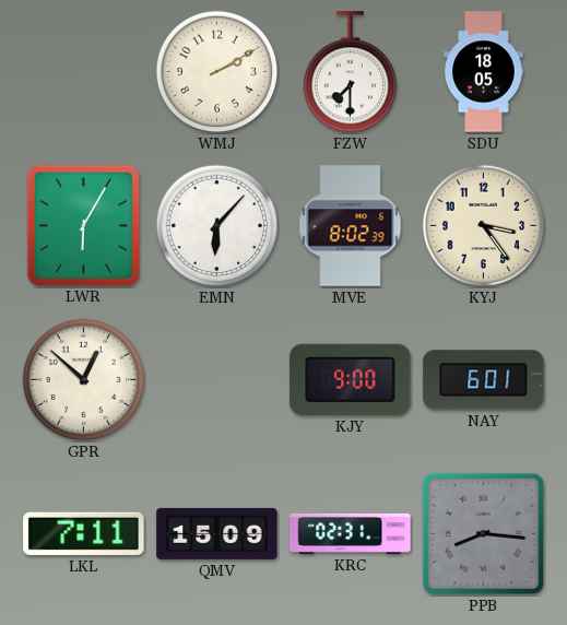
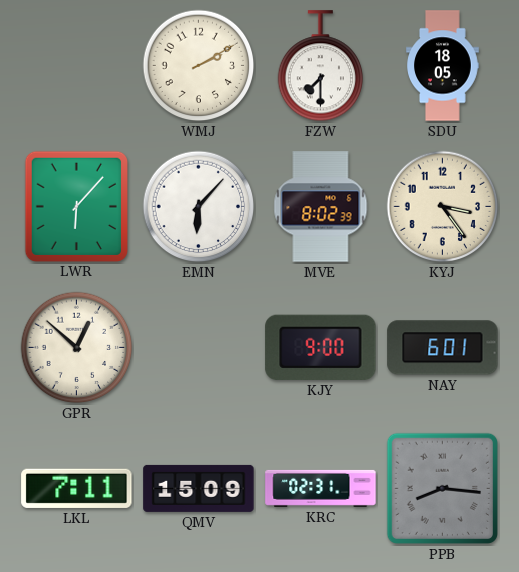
LWR: 6:05 -> 6:07
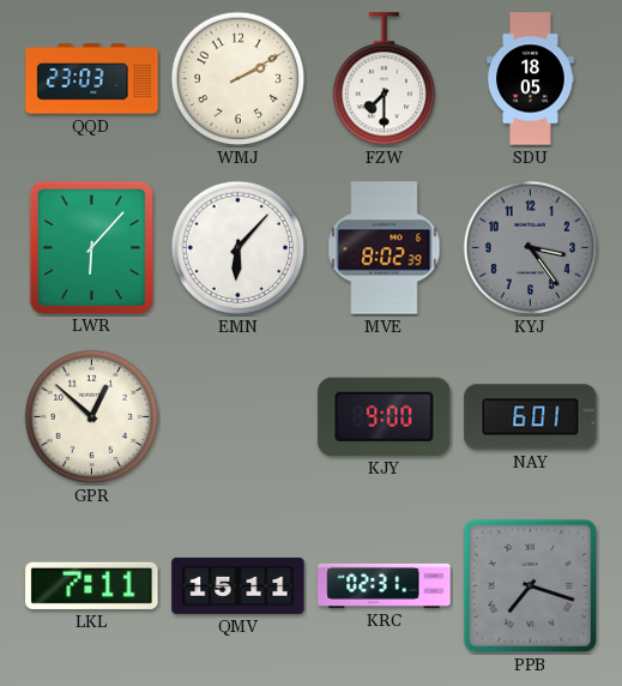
QQD: none -> 23:03
KYJ dial: cream -> grey
QMV: 15:09 -> 15:11
PPB: 8:16 -> 7:18
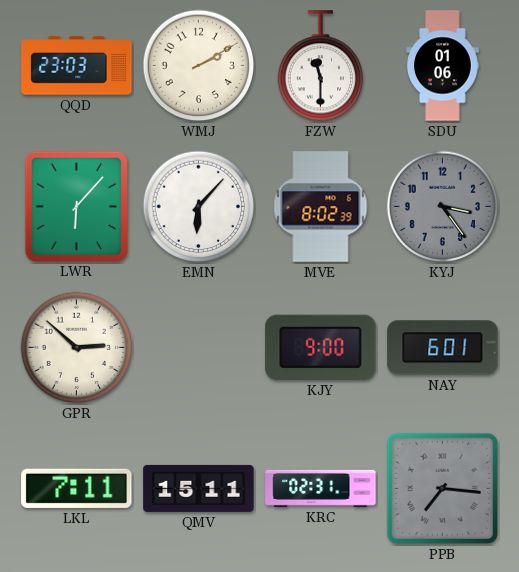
FZW: 7:30 -> 11:30
SDU: 18:05 -> 01:06
GPR: 12:52 -> 2:52
PPB: 7:18 -> 7:16
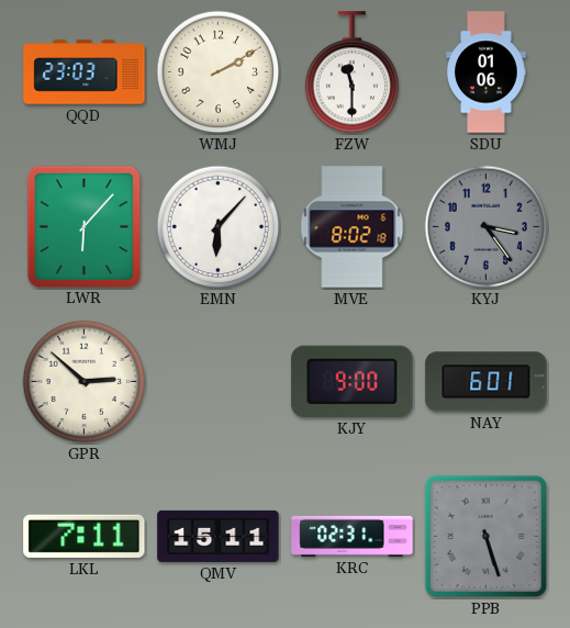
MVE: 8:02:39 -> 8:02:18
PPB: 7:16 -> 5:27
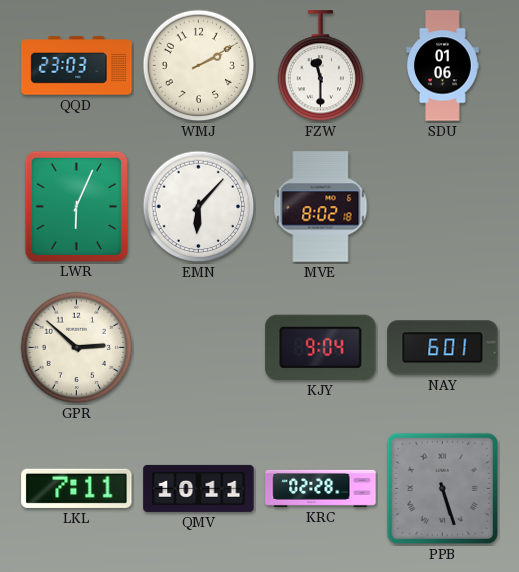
LWR: 6:07 -> 6:04
KYJ: 3:24 -> none
KJY: 9:00 -> 9:04
QMV: 15:11 -> 10:11
KRC: 02:31 -> 02:28
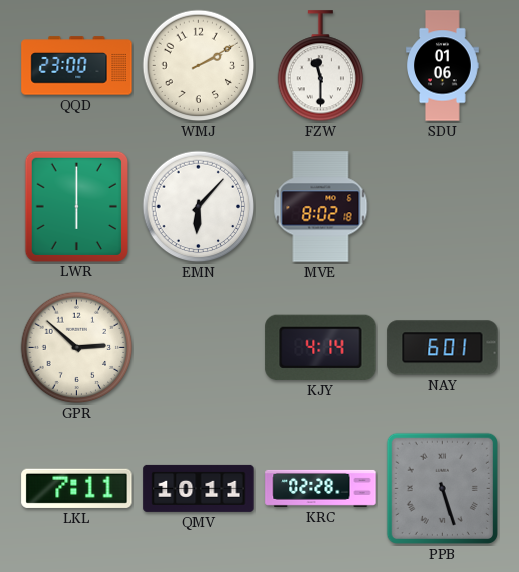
QQD: 23:03 -> 23:00
LWR: 6:04 -> 6:00
KJY: 9:04 -> 4:14
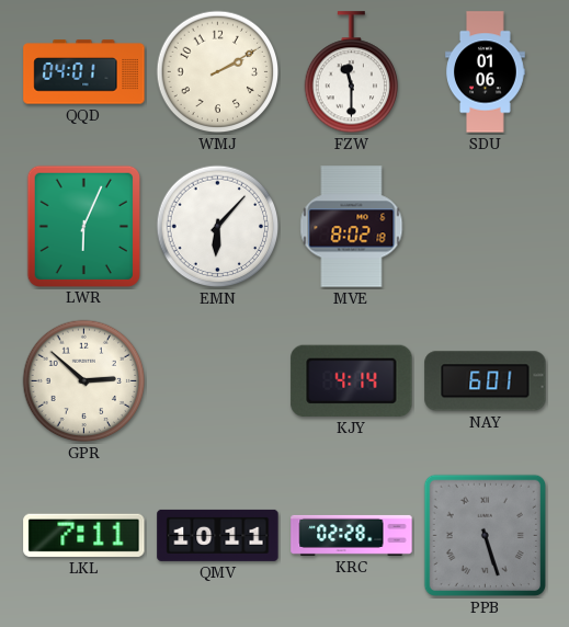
QQD: 23:00 -> 04:01
LWR: 6:00 -> 6:04
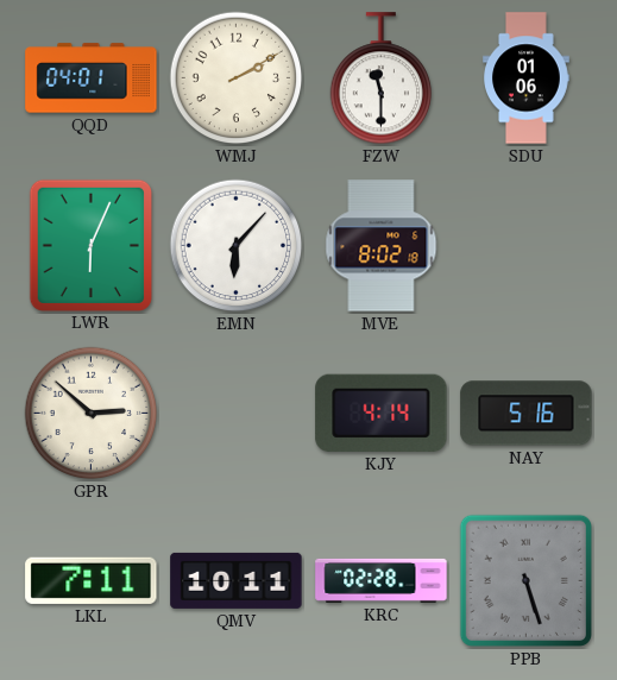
NAY: 6:01 -> 5:16
